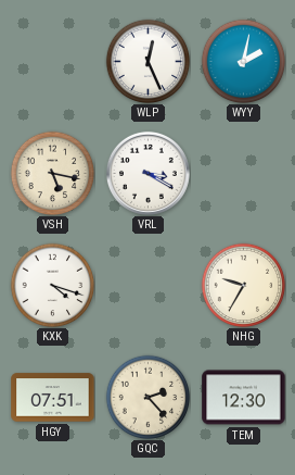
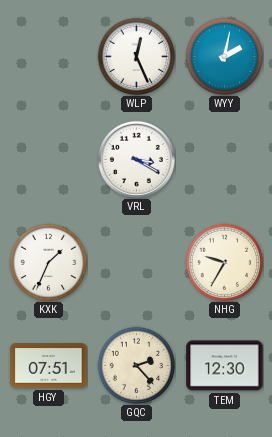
VSH: 5:17 -> none
KXK: 4:18 -> 1:34
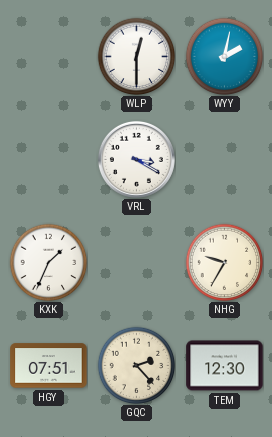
WLP: 12:26 -> 12:30
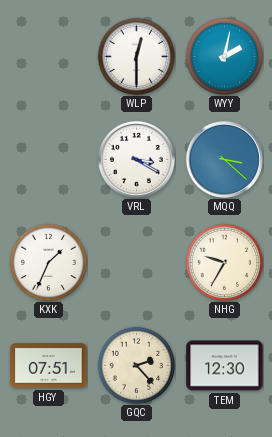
MQQ: none -> 3:22
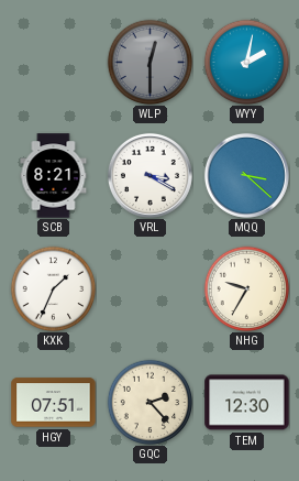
WLP dial: white -> grey
SCB: none -> 8:21
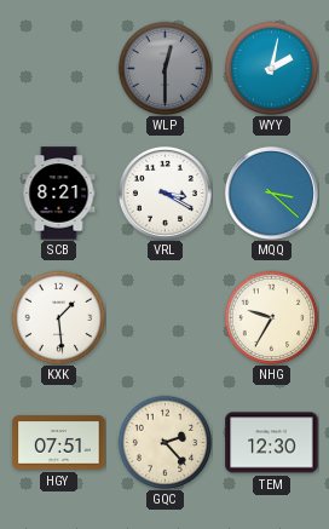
KXK: 1:34 -> 1:29
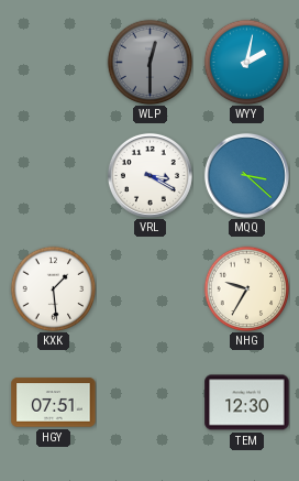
SCB: 8:21 -> none
GQC: 2:23 -> none
